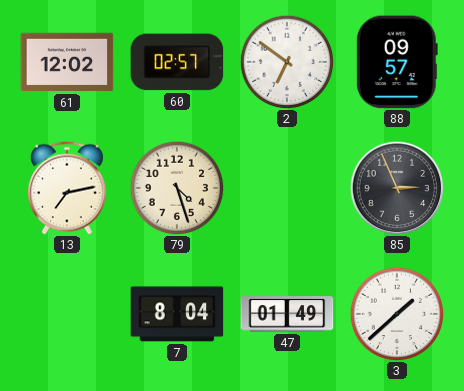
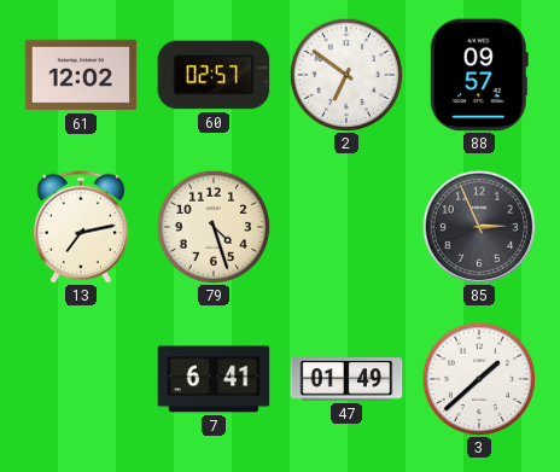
7: 8:04 -> 6:41
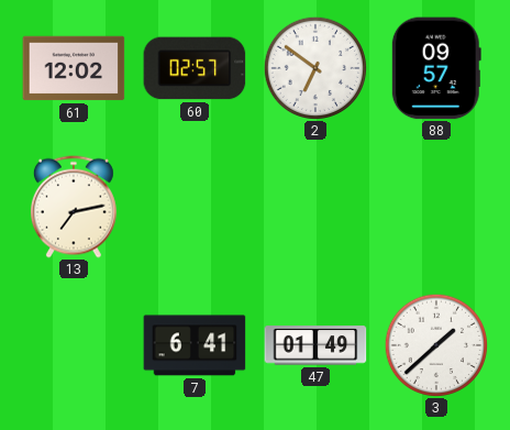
79: 4:27 -> none
85: 2:56 -> none
